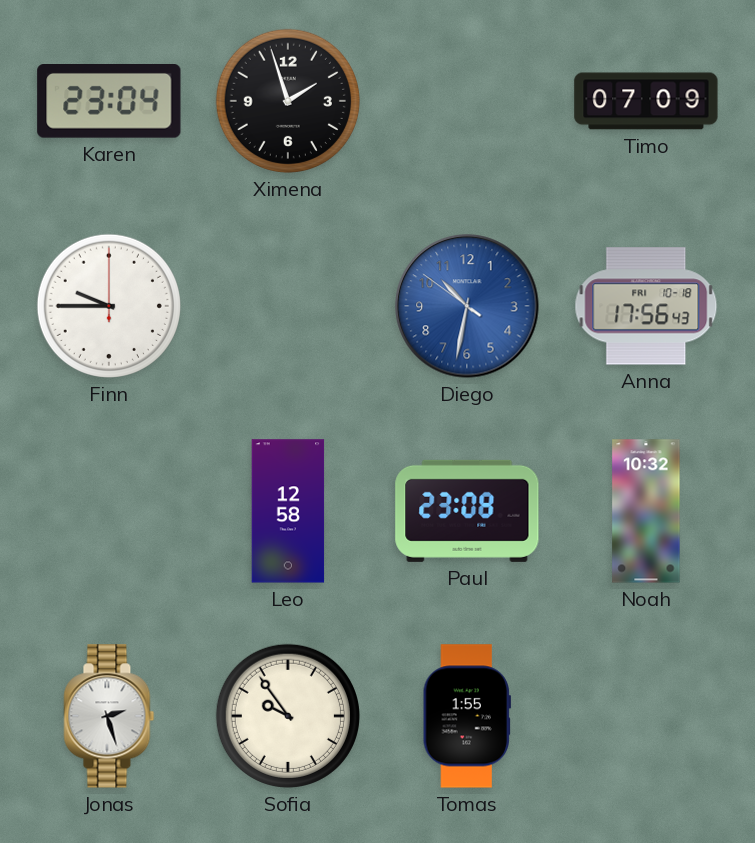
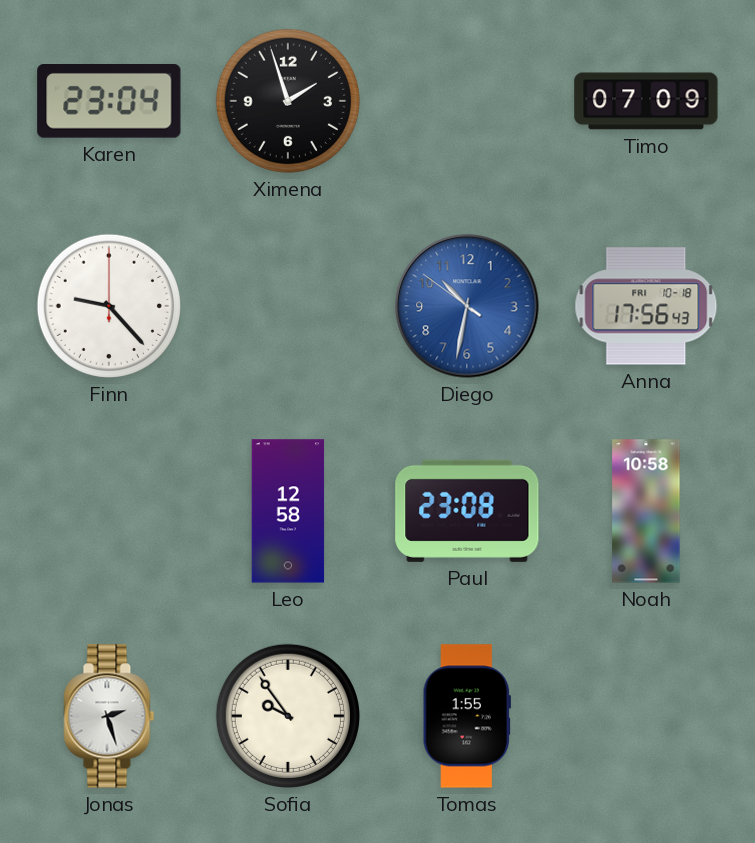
Finn: 9:45 -> 9:23
Noah: 10:32 -> 10:58
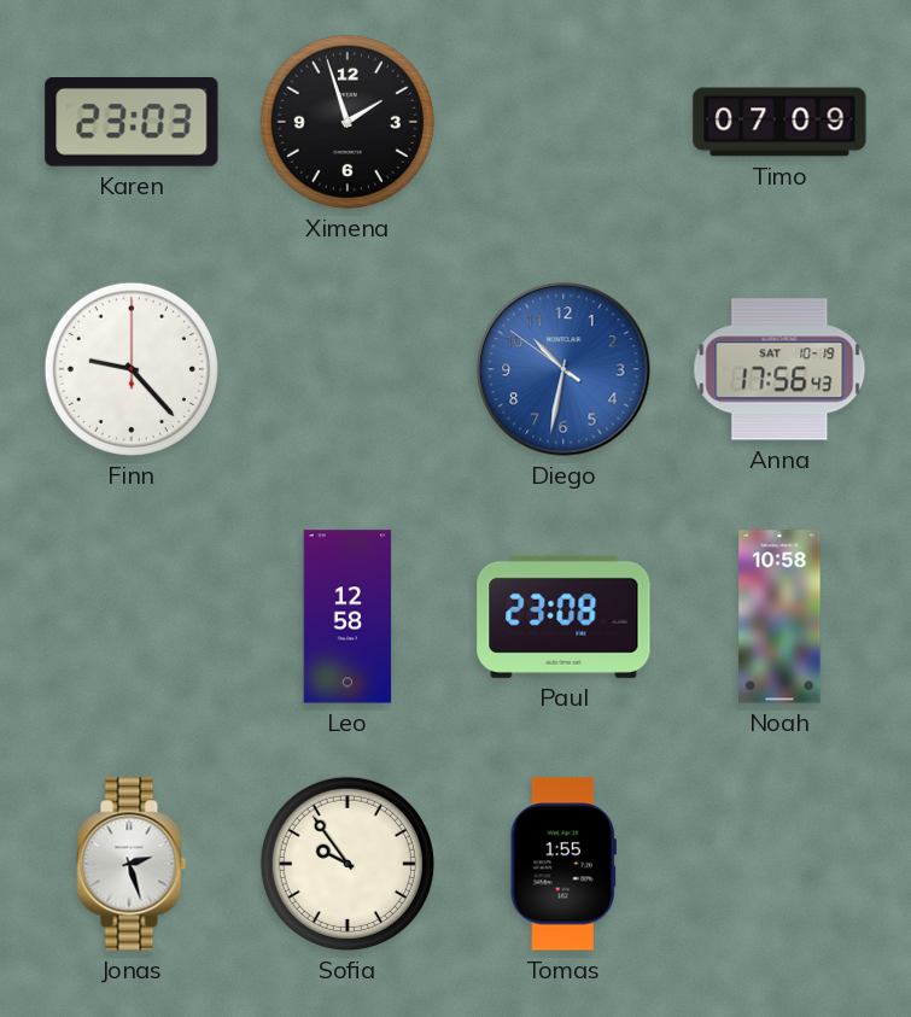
Karen: 23:04 -> 23:03
Anna date: FRI 10-18 -> SAT 10-19
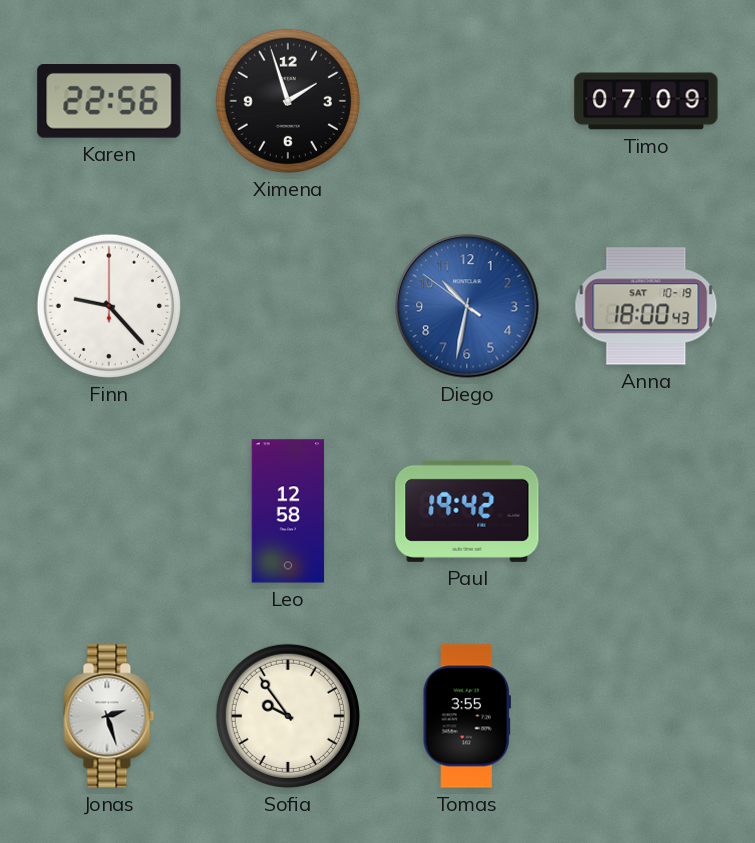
Karen: 23:03 -> 22:56
Anna: 17:56 -> 18:00
Paul: 23:08 -> 19:42
Noah: 10:58 -> none
Tomas: 1:55 -> 3:55
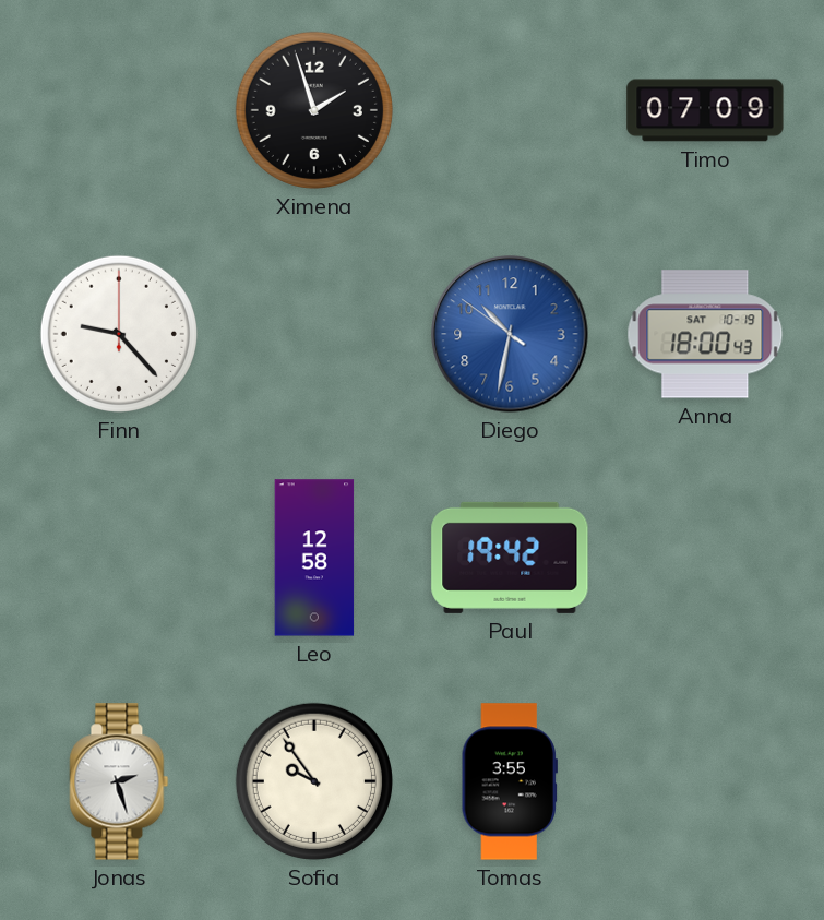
Karen: 22:56 -> none
